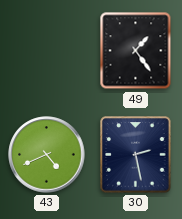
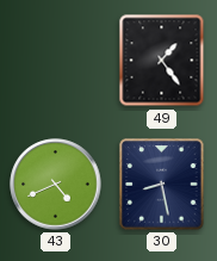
30: 2:28 -> 8:28
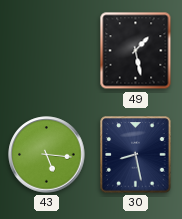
49: 1:24 -> 1:28
43: 4:41 -> 5:16
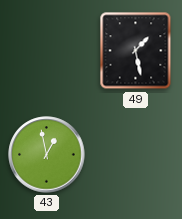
43: 5:16 -> 12:58
30: 8:28 -> none
